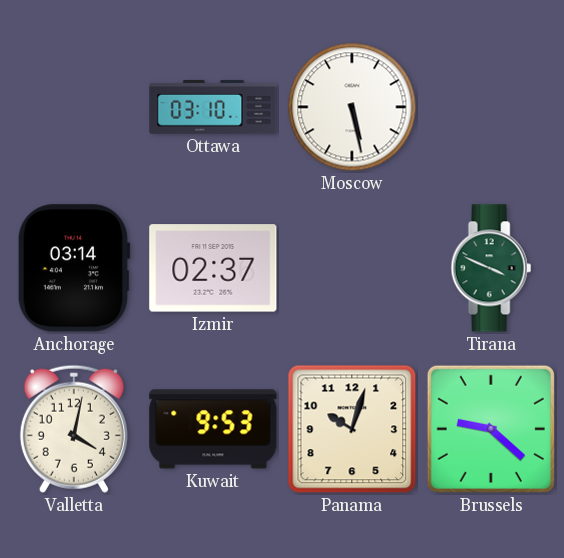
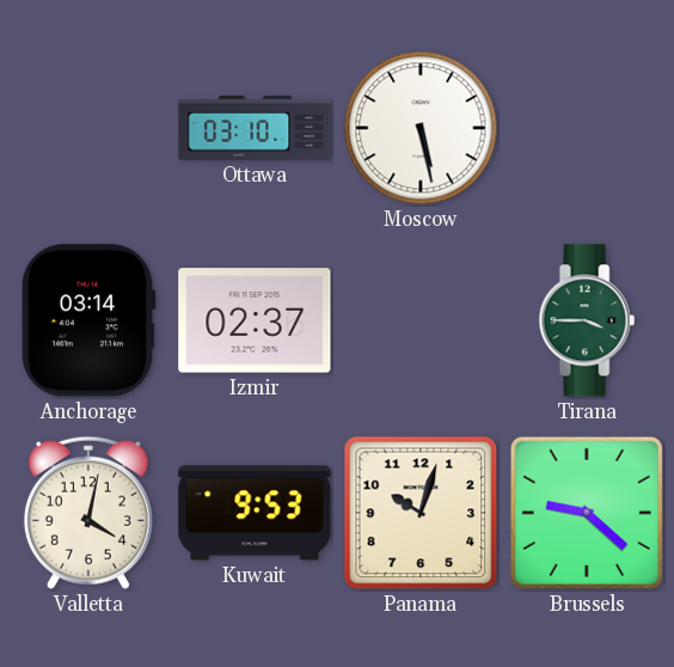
Tirana: 3:49 -> 3:45
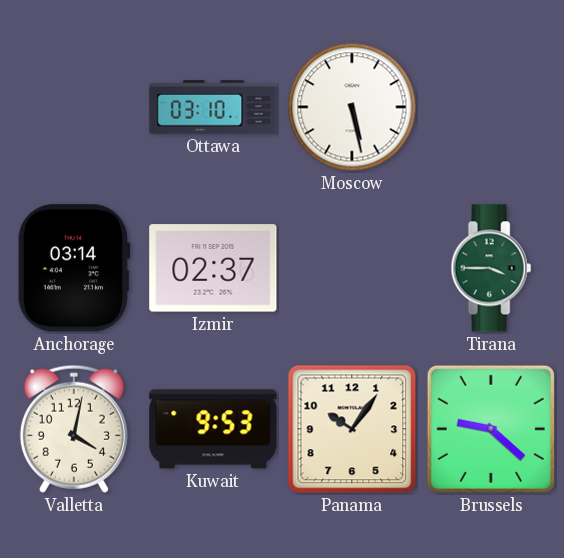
Panama: 10:03 -> 10:06
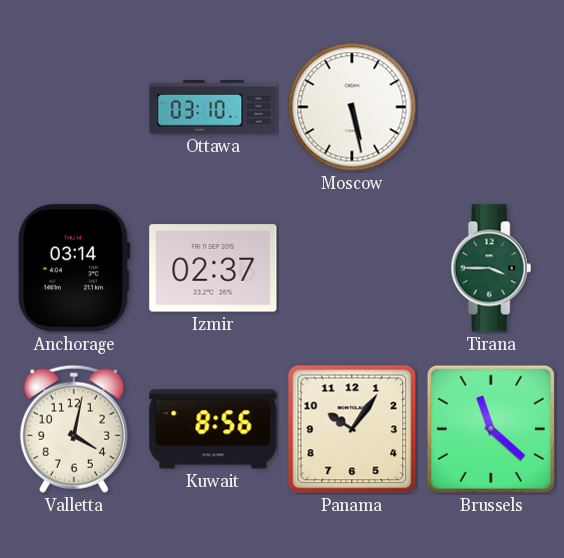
Kuwait: 9:53 -> 8:56
Brussels: 9:22 -> 11:22
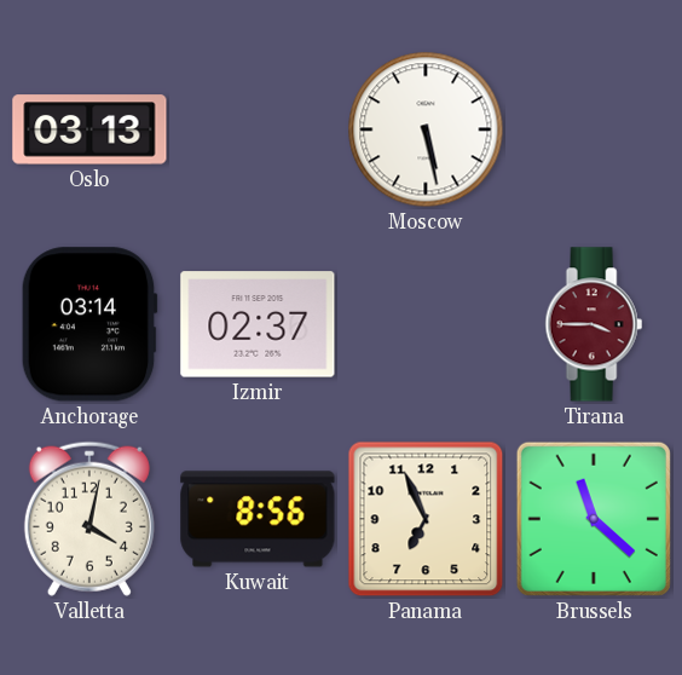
Oslo: none -> 03:13
Ottawa: 03:10 -> none
Tirana dial: green -> burgundy
Panama: 10:06 -> 6:56
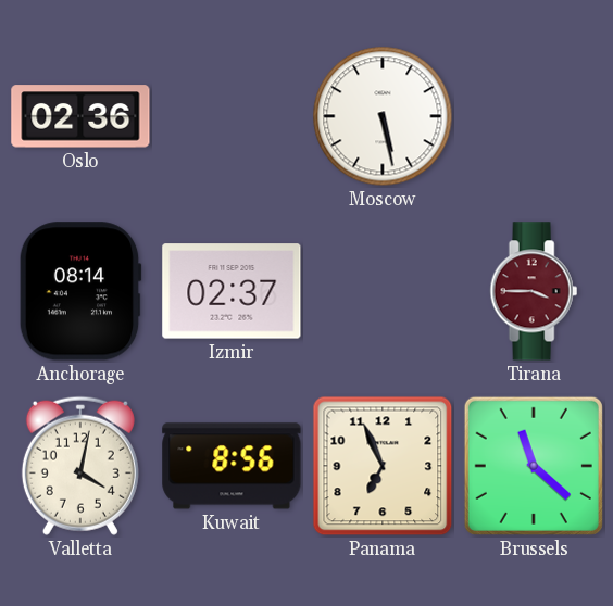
Oslo: 03:13 -> 02:36
Anchorage: 03:14 -> 08:14
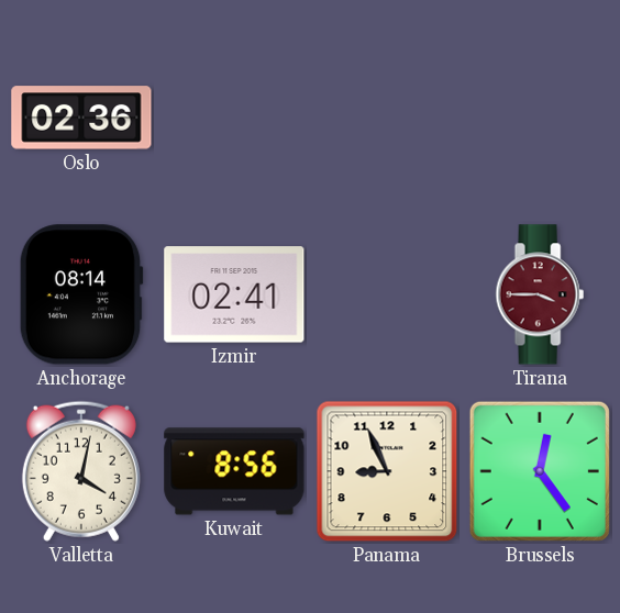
Moscow: 5:28 -> none
Izmir: 02:37 -> 02:41
Panama: 6:56 -> 8:56
Brussels: 11:22 -> 12:24
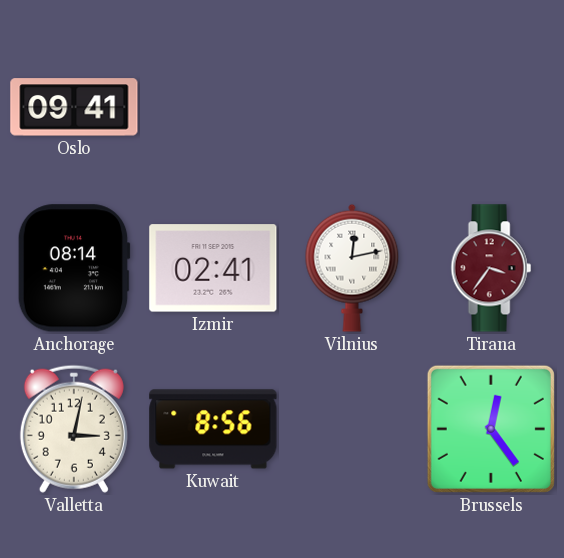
Oslo: 02:36 -> 09:41
Vilnius: none -> 12:13
Tirana: 3:45 -> 3:36
Valletta: 4:02 -> 3:02
Panama: 8:56 -> none
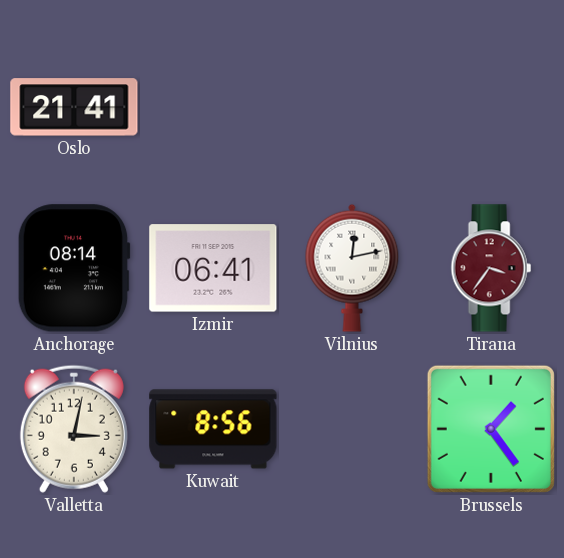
Oslo: 09:41 -> 21:41
Izmir: 02:41 -> 06:41
Brussels: 12:24 -> 1:24
